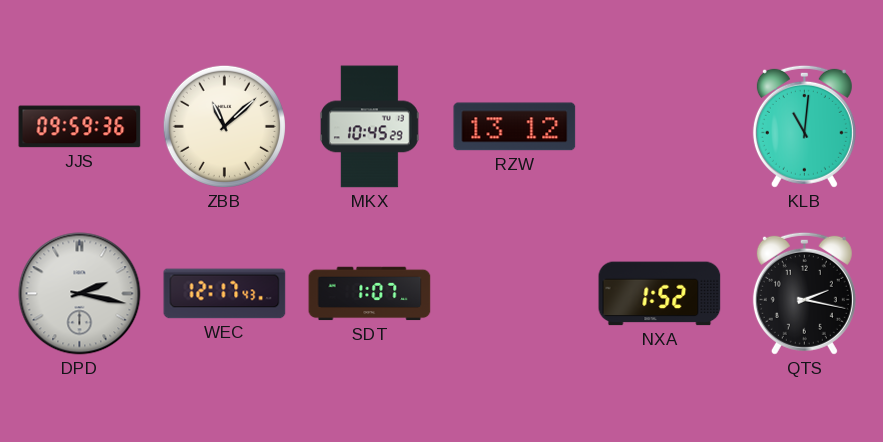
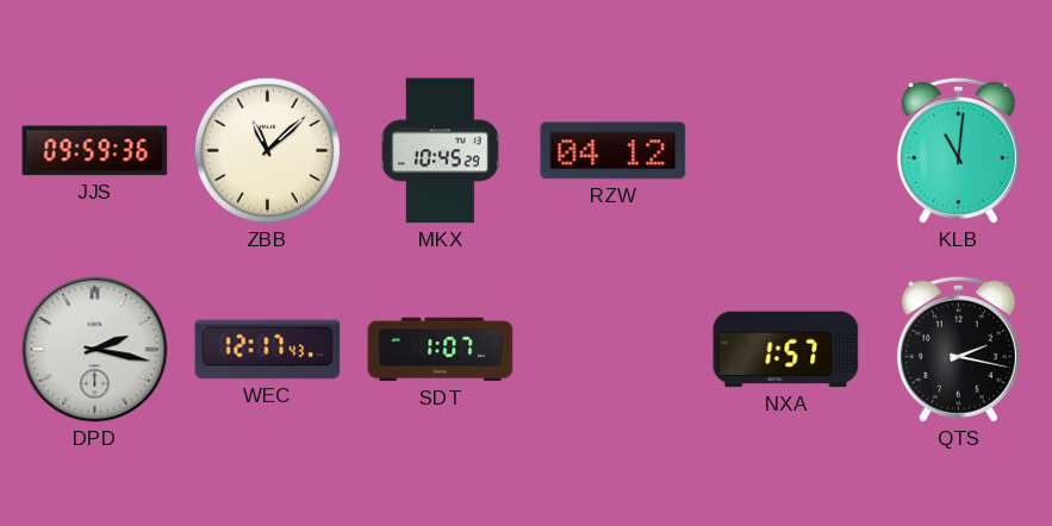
RZW: 13:12 -> 04:12
NXA: 1:52 -> 1:57
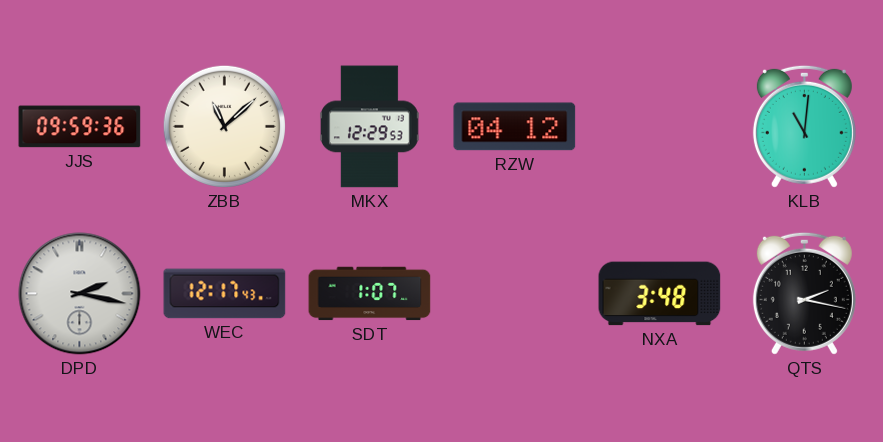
MKX: 10:45 -> 12:29
NXA: 1:57 -> 3:48
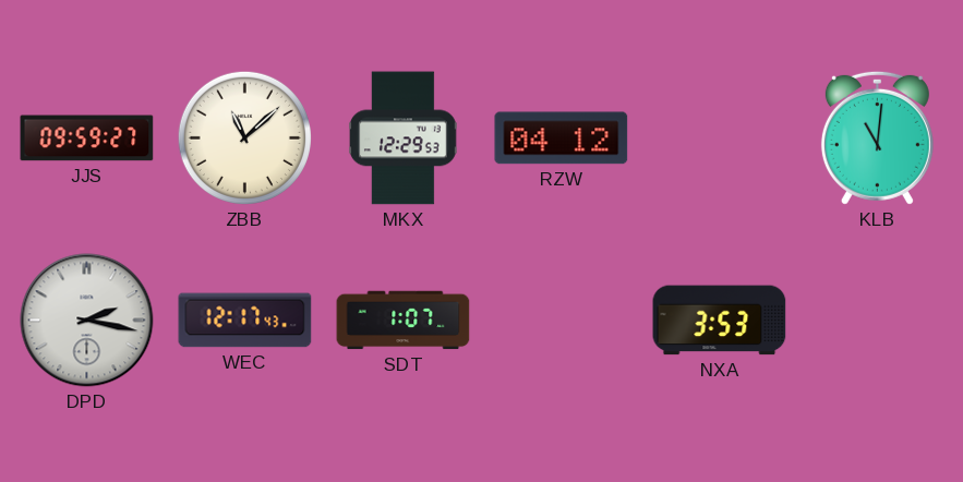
JJS: 09:59:36 -> 09:59:27
NXA: 3:48 -> 3:53
QTS: 2:17 -> none
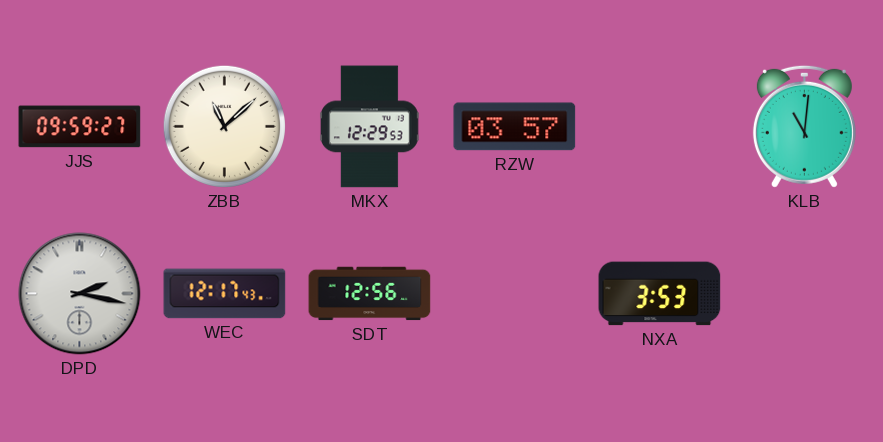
RZW: 04:12 -> 03:57
SDT: 1:07 -> 12:56
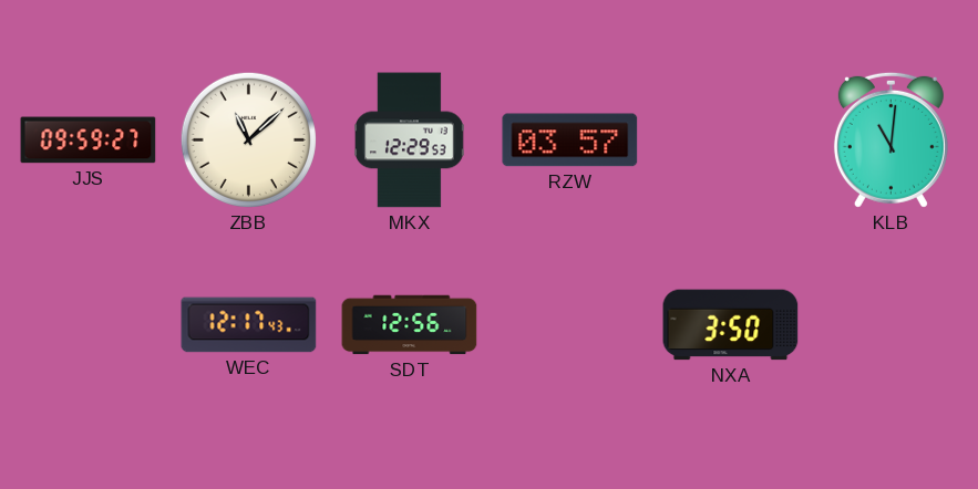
DPD: 2:17 -> none
NXA: 3:53 -> 3:50
